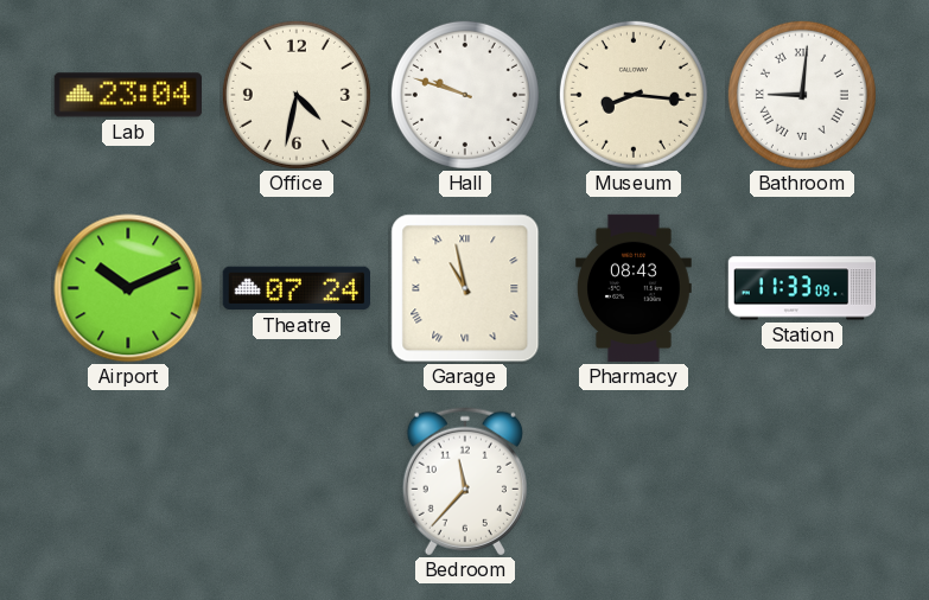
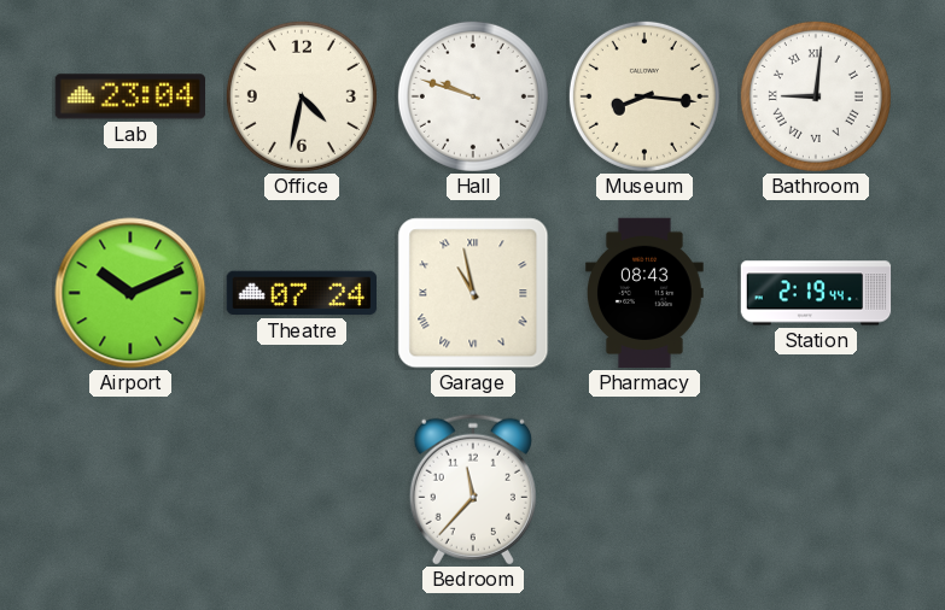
Station: 11:33 -> 2:19
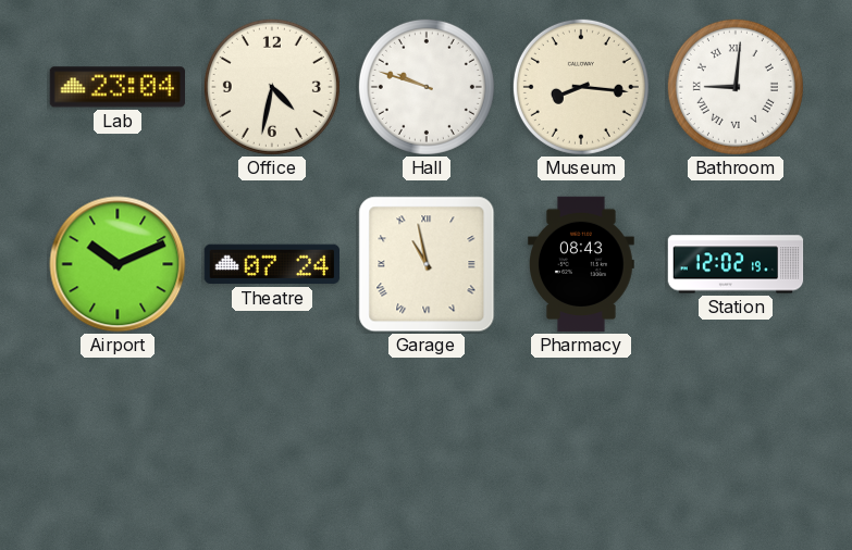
Station: 2:19 -> 12:02
Bedroom: 11:37 -> none
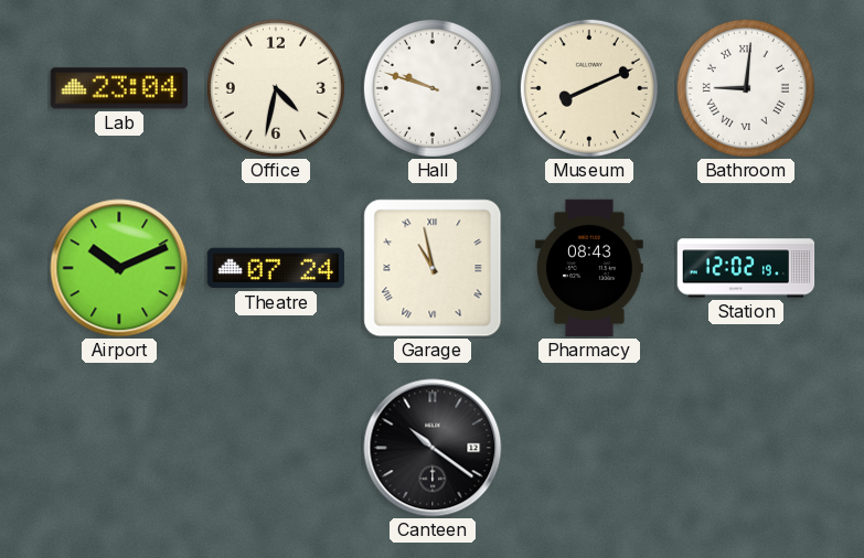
Museum: 8:16 -> 8:11
Canteen: none -> 10:21
